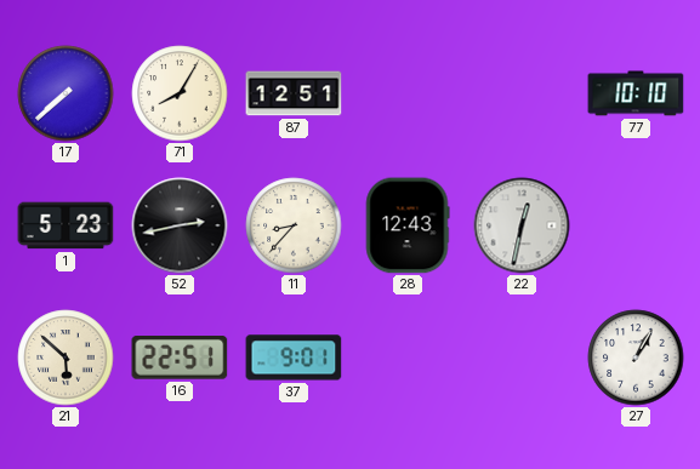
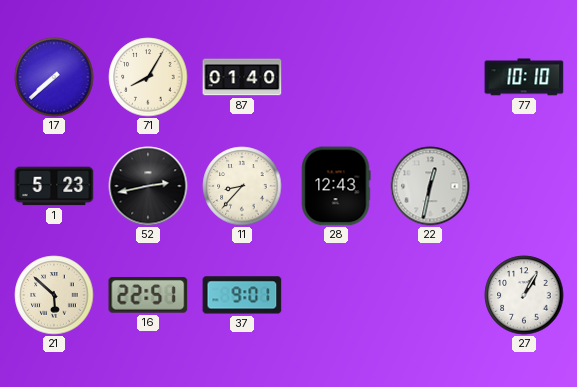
87: 12:51 -> 01:40
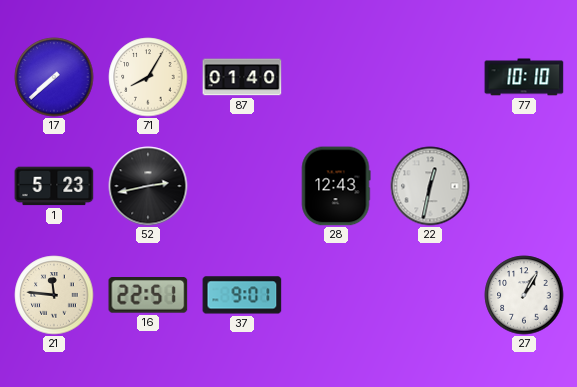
11: 8:37 -> none
21: 5:52 -> 11:46
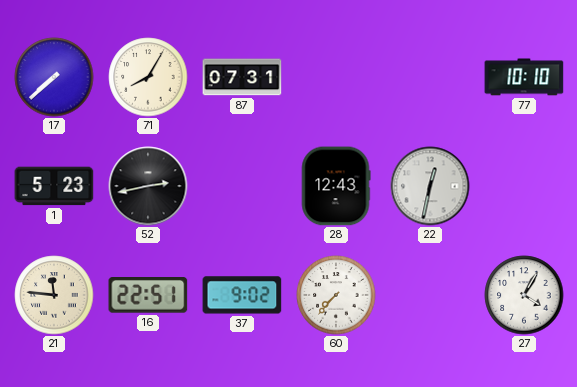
87: 01:40 -> 07:31
37: 9:01 -> 9:02
60: none -> 7:37
27: 1:05 -> 4:05
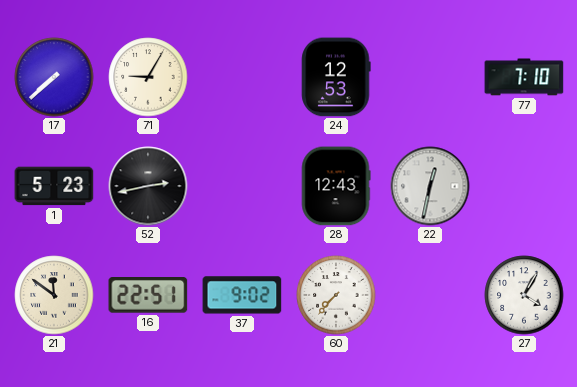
71: 8:05 -> 9:05
87: 07:31 -> none
24: none -> 12:53
77: 10:10 -> 7:10
21: 11:46 -> 11:51
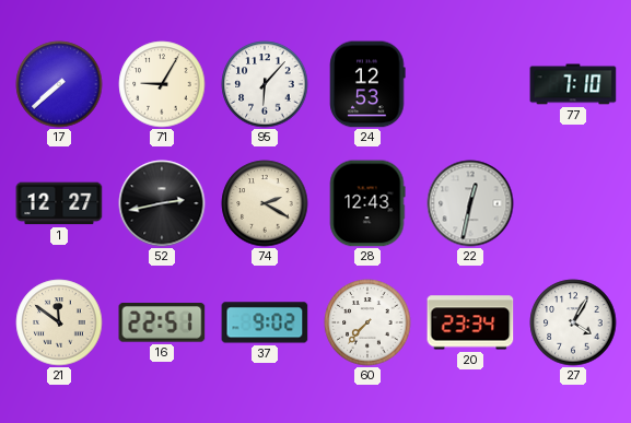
95: none -> 6:07
1: 5:23 -> 12:27
74: none -> 2:20
20: none -> 23:34
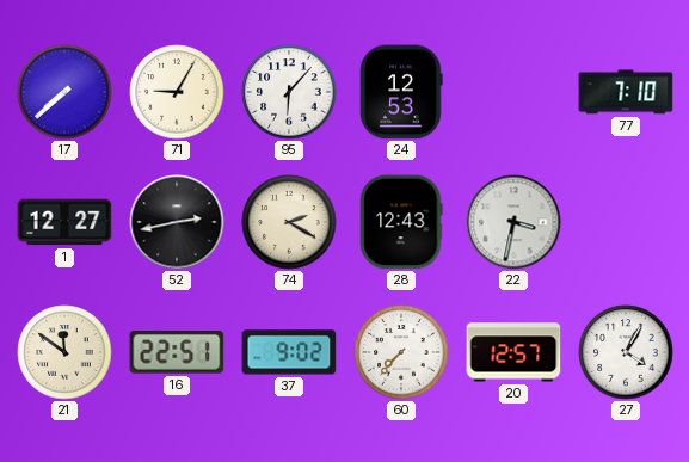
22: 12:32 -> 3:32
20: 23:34 -> 12:57
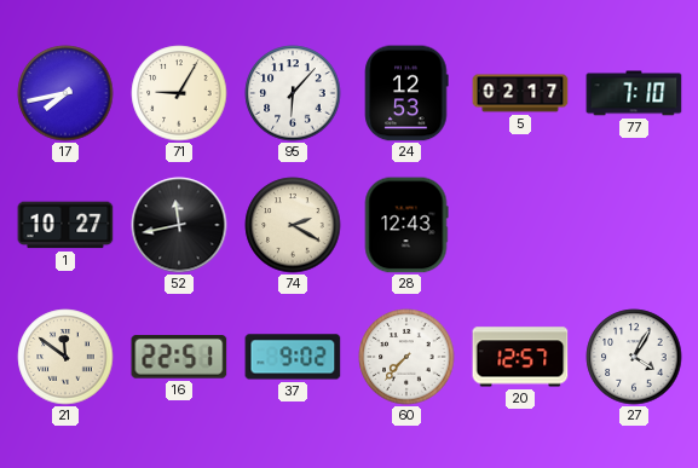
17: 7:38 -> 7:43
5: none -> 02:17
1: 12:27 -> 10:27
52: 2:43 -> 11:43
22: 3:32 -> none
